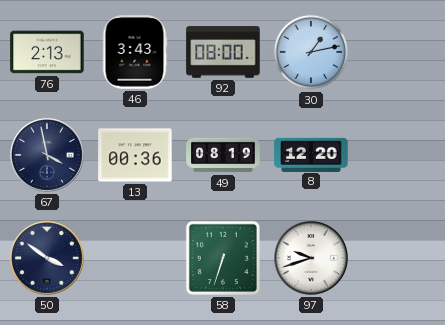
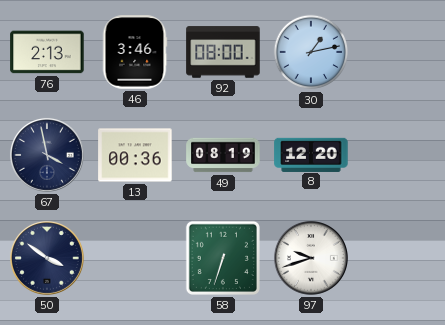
46: 3:43 -> 3:46
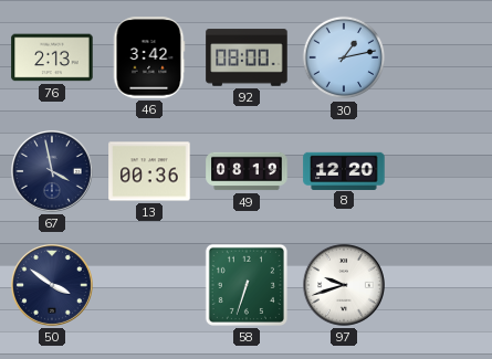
46: 3:46 -> 3:42
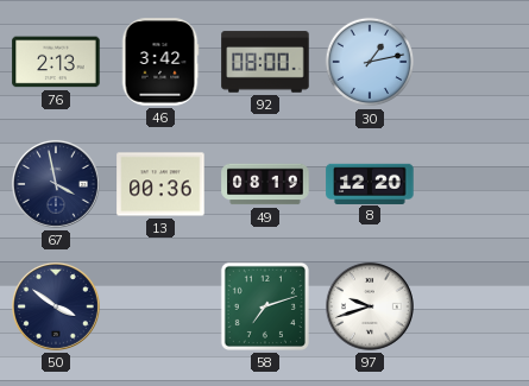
58: 6:33 -> 7:12
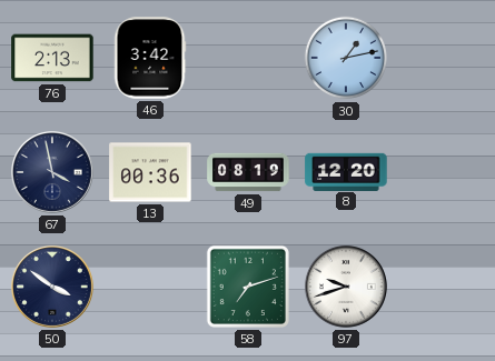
92: 08:00 -> none
